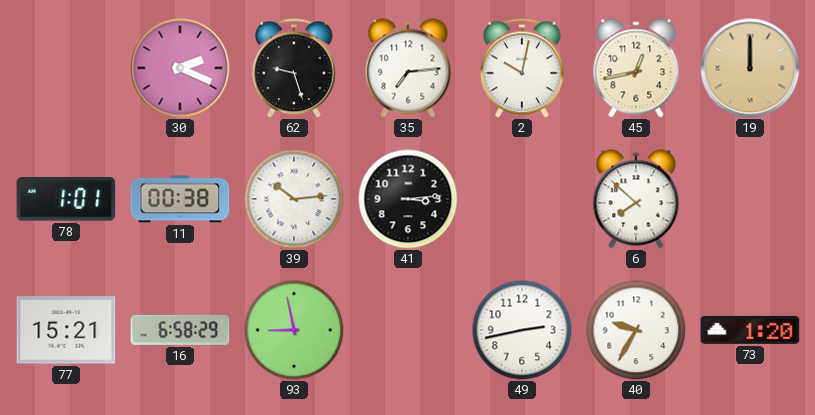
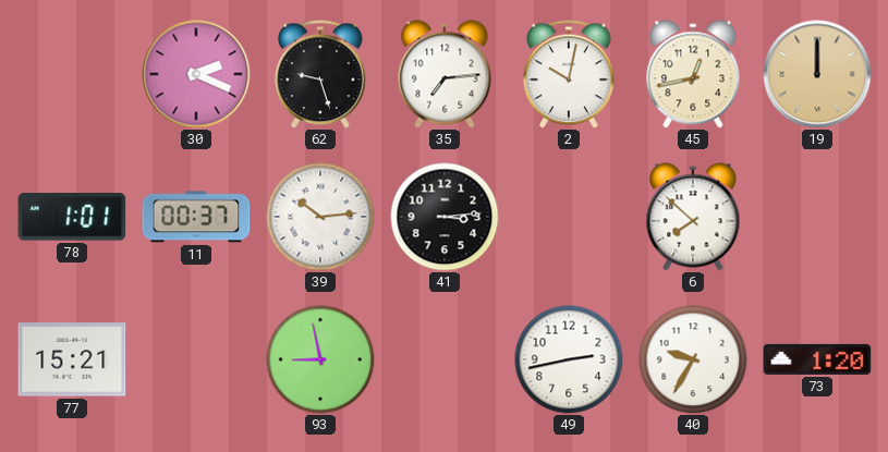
11: 00:38 -> 00:37
16: 6:58 -> none
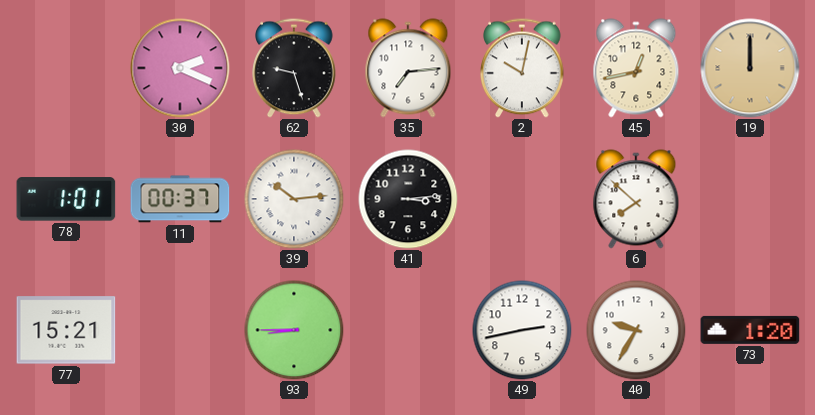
93: 8:58 -> 8:45
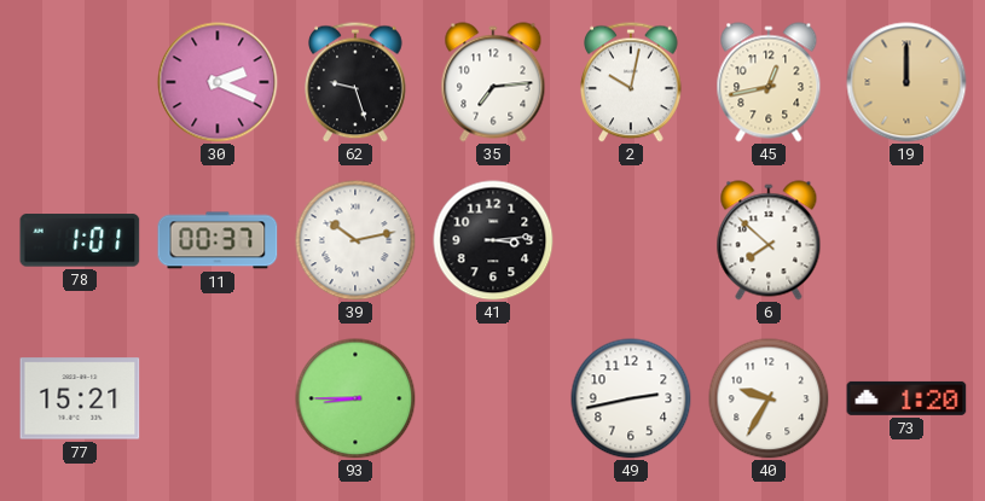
39: 10:14 -> 10:13
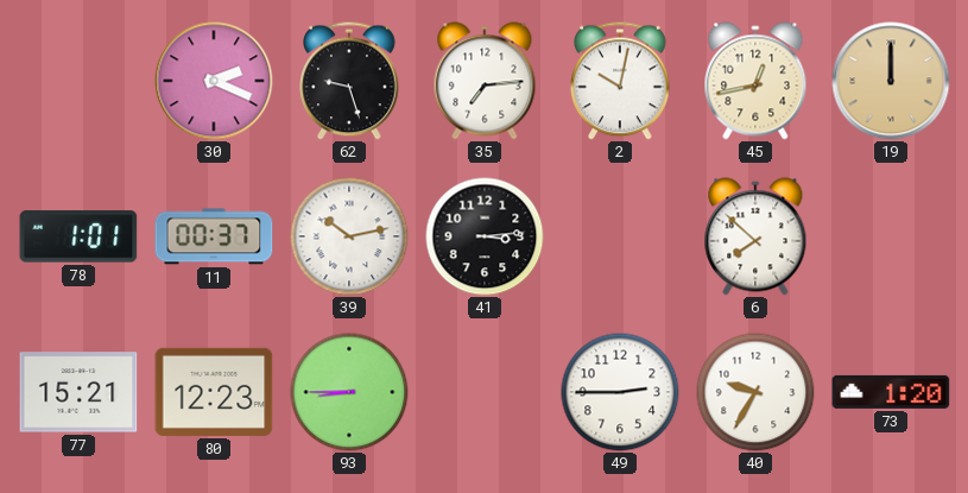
80: none -> 12:23
49: 2:43 -> 2:45
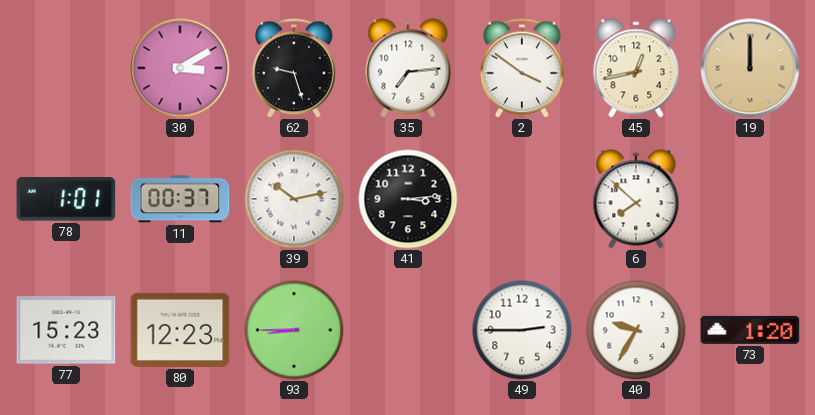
30: 2:19 -> 3:10
2: 10:02 -> 3:51
77: 15:21 -> 15:23
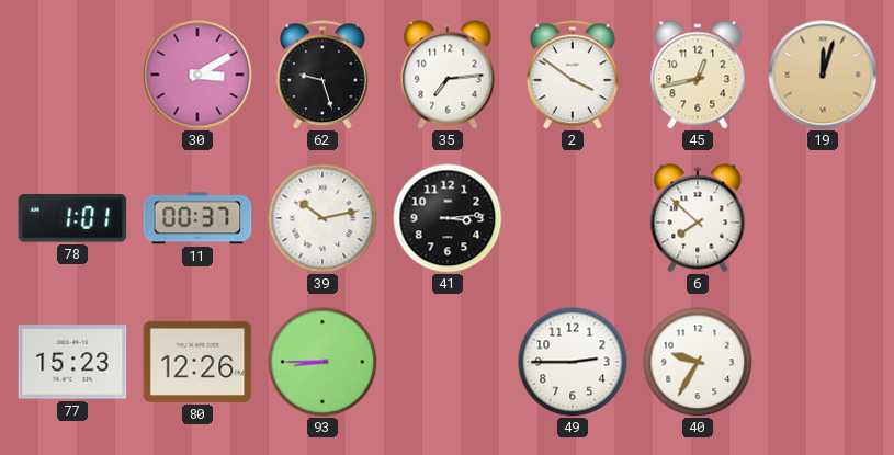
19: 12:00 -> 12:03
80: 12:23 -> 12:26
73: 1:20 -> none
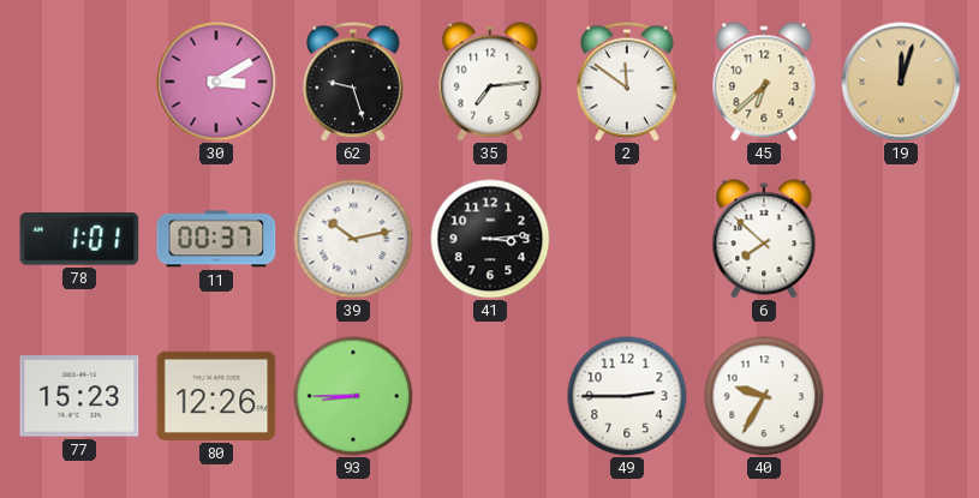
2: 3:51 -> 11:51
45: 12:43 -> 6:38
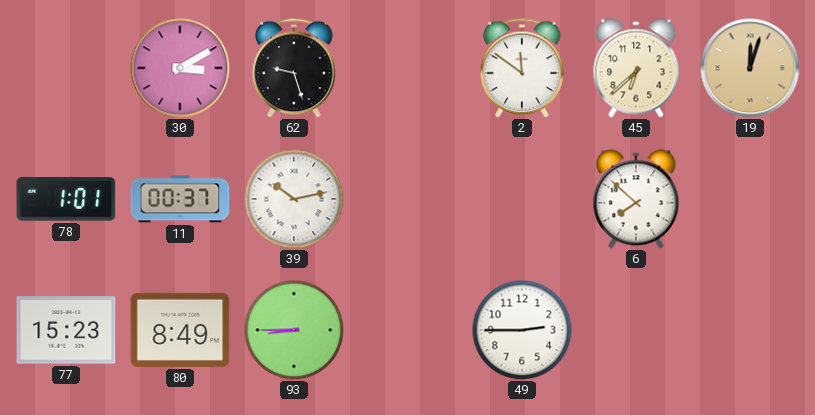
35: 7:14 -> none
41: 3:14 -> none
80: 12:26 -> 8:49
40: 9:35 -> none
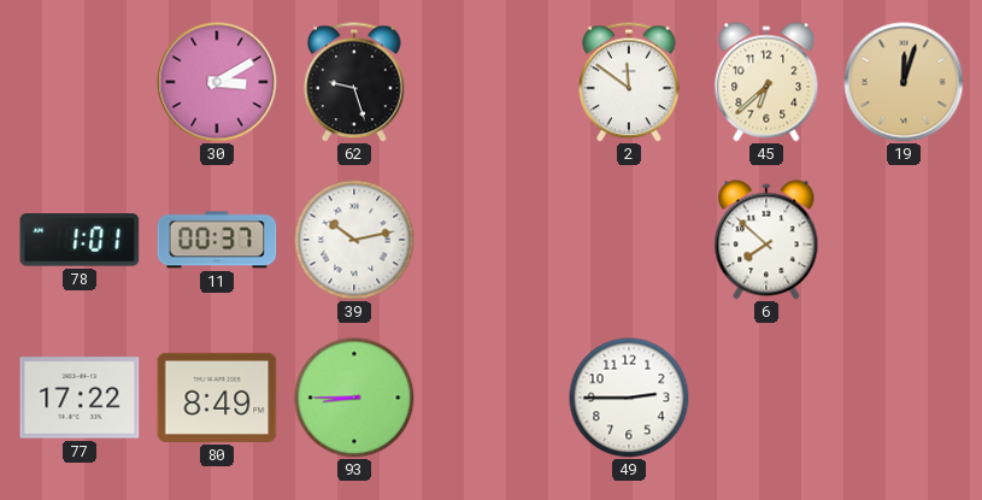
77: 15:23 -> 17:22
